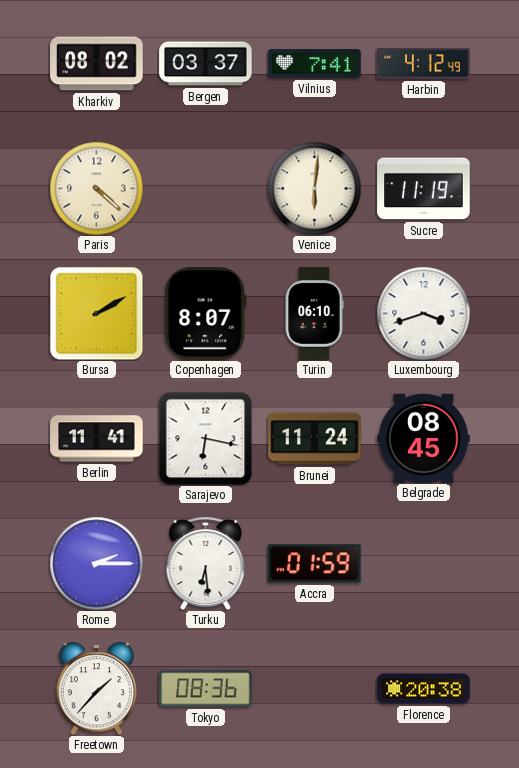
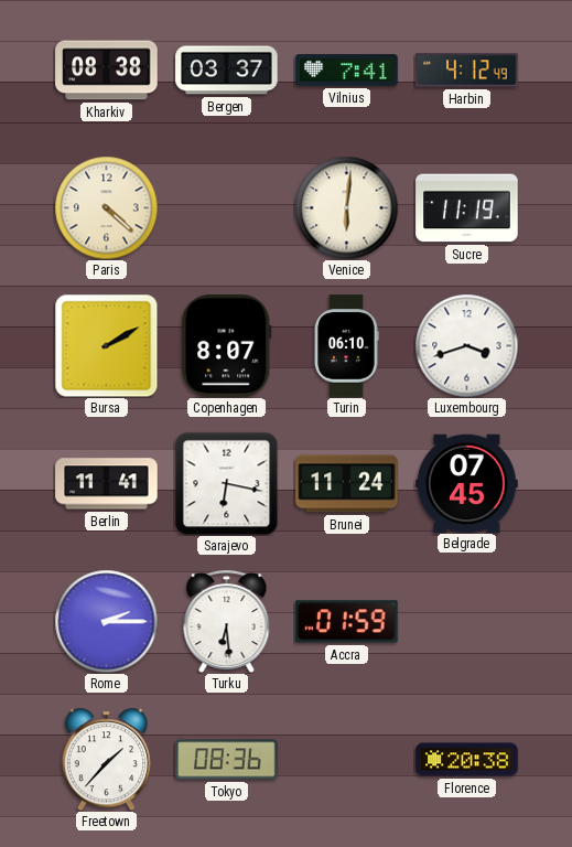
Kharkiv: 08:02 -> 08:38
Belgrade: 08:45 -> 07:45
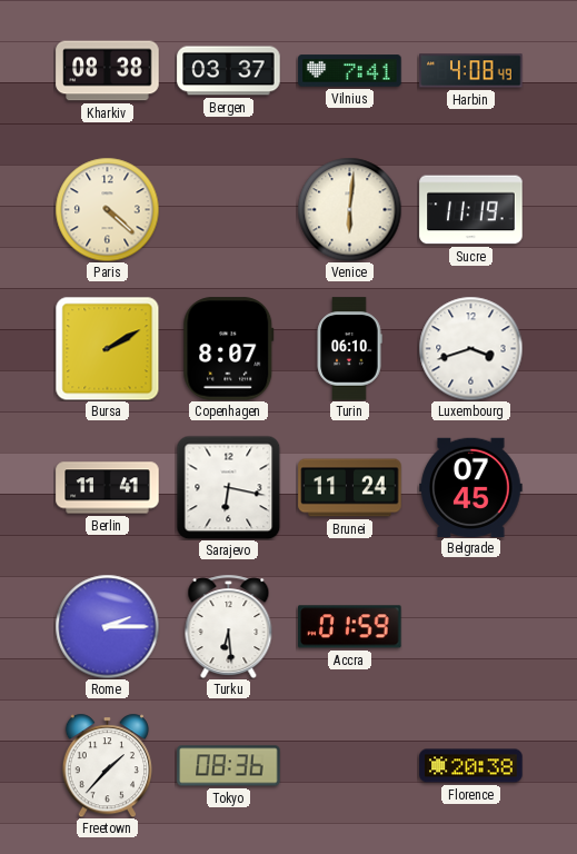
Harbin: 4:12 -> 4:08
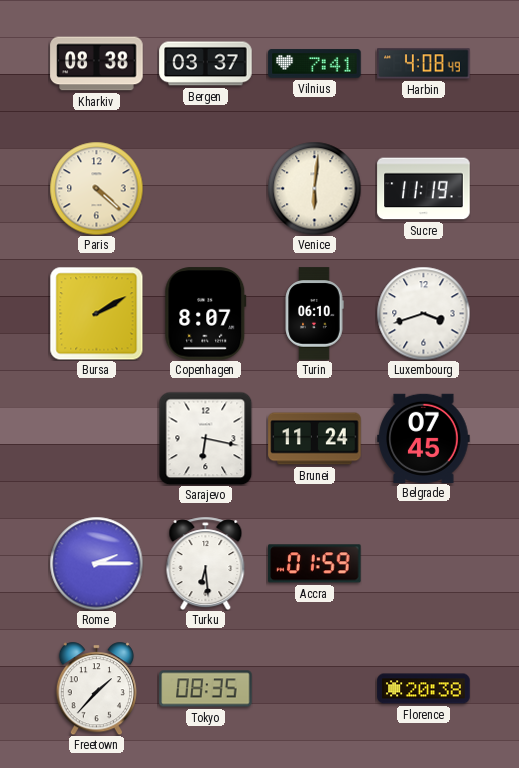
Berlin: 11:41 -> none
Tokyo: 08:36 -> 08:35
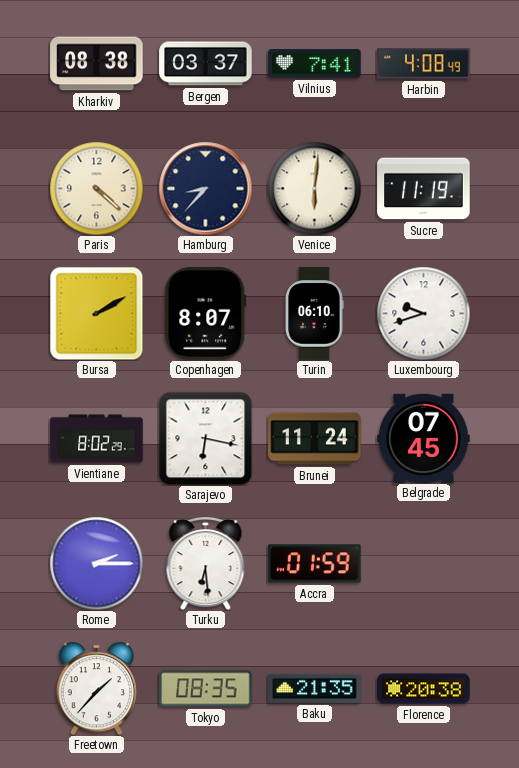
Hamburg: none -> 8:37
Luxembourg: 3:42 -> 9:42
Vientiane: none -> 8:02
Baku: none -> 21:35
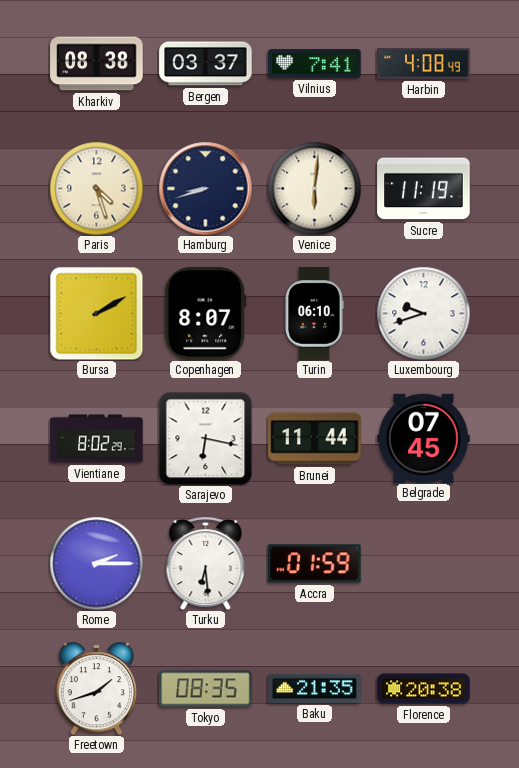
Paris: 4:22 -> 4:27
Hamburg: 8:37 -> 8:42
Brunei: 11:24 -> 11:44
Freetown: 1:37 -> 1:42
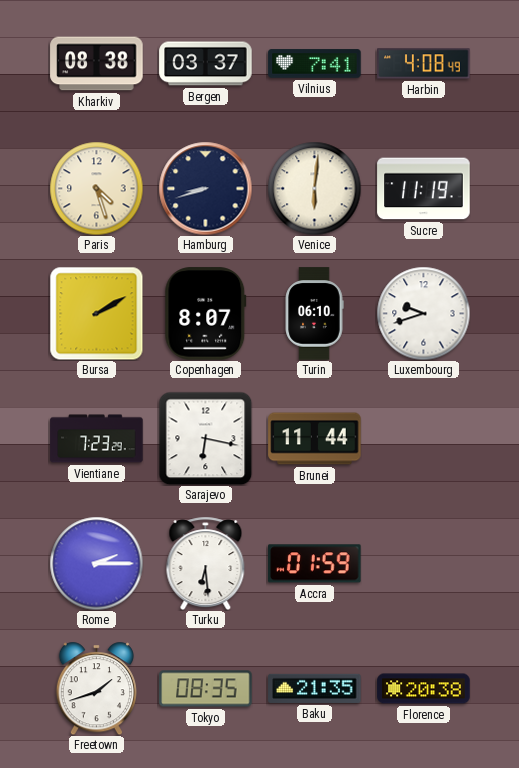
Vientiane: 8:02 -> 7:23
Belgrade: 07:45 -> none
